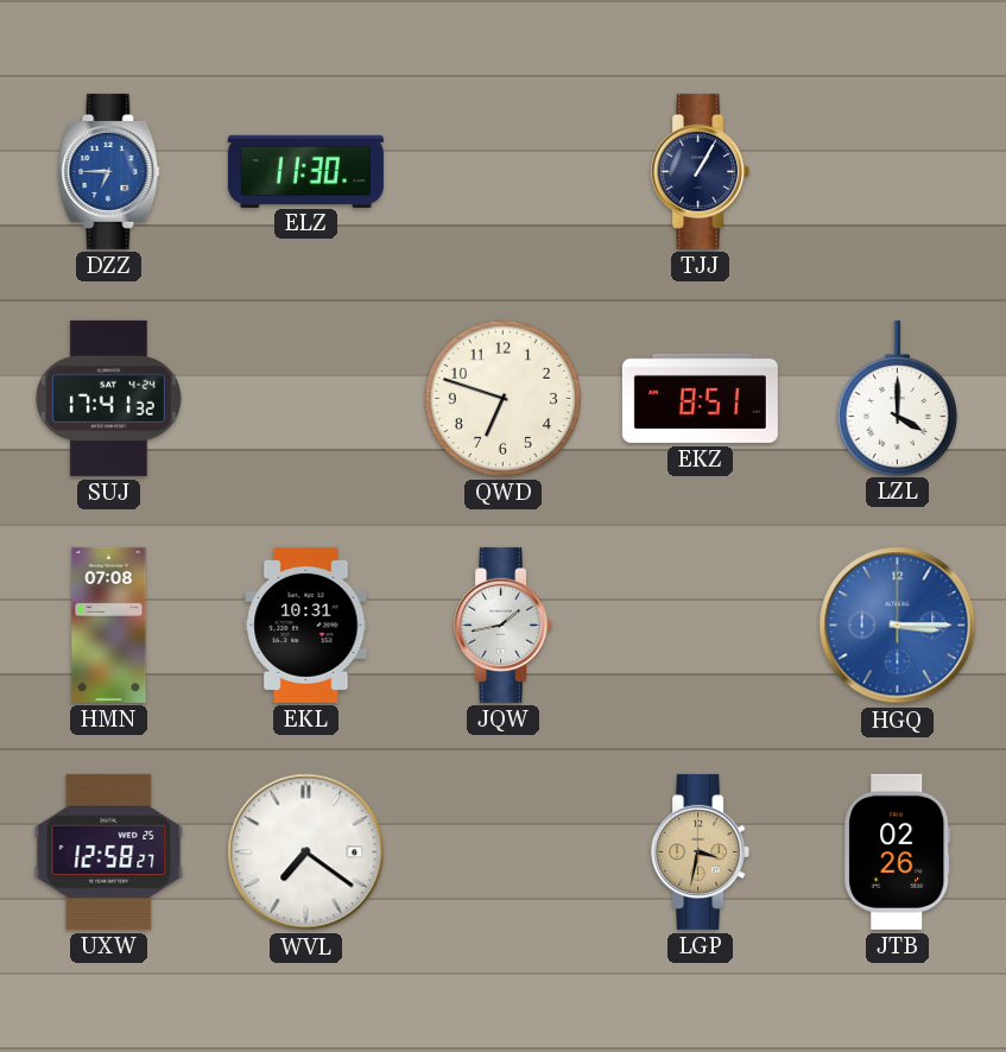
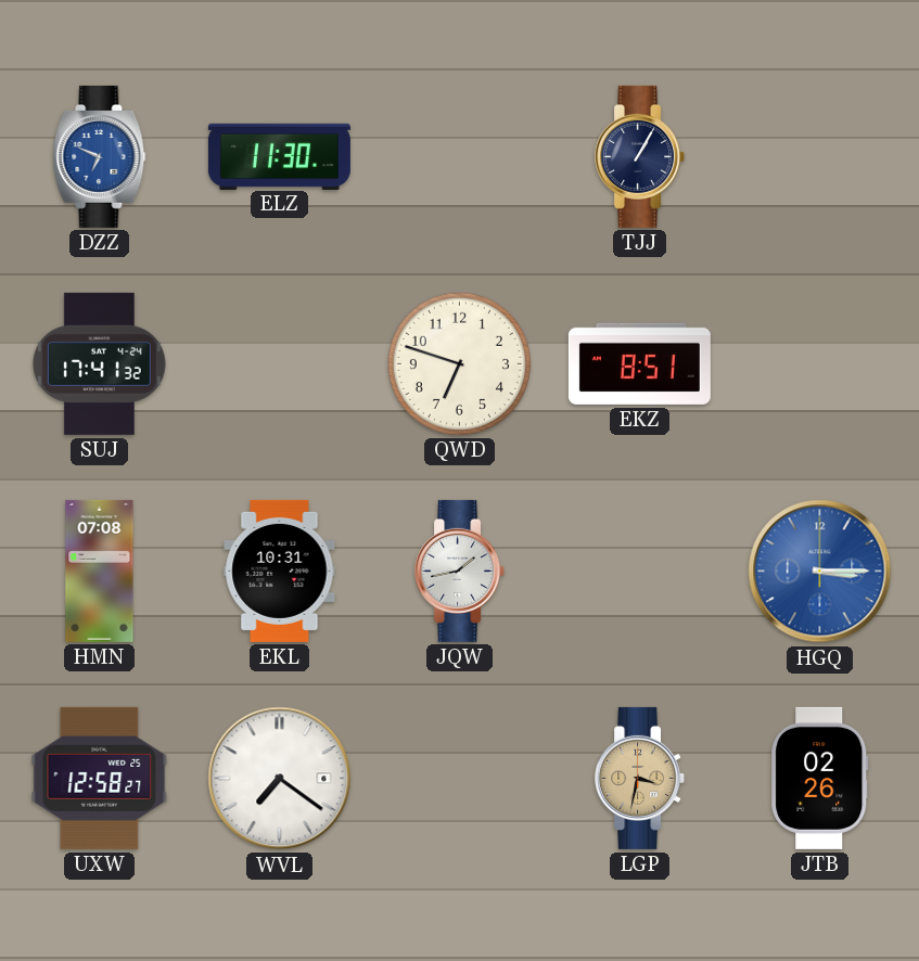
DZZ: 6:45 -> 6:49
LZL: 4:00 -> none
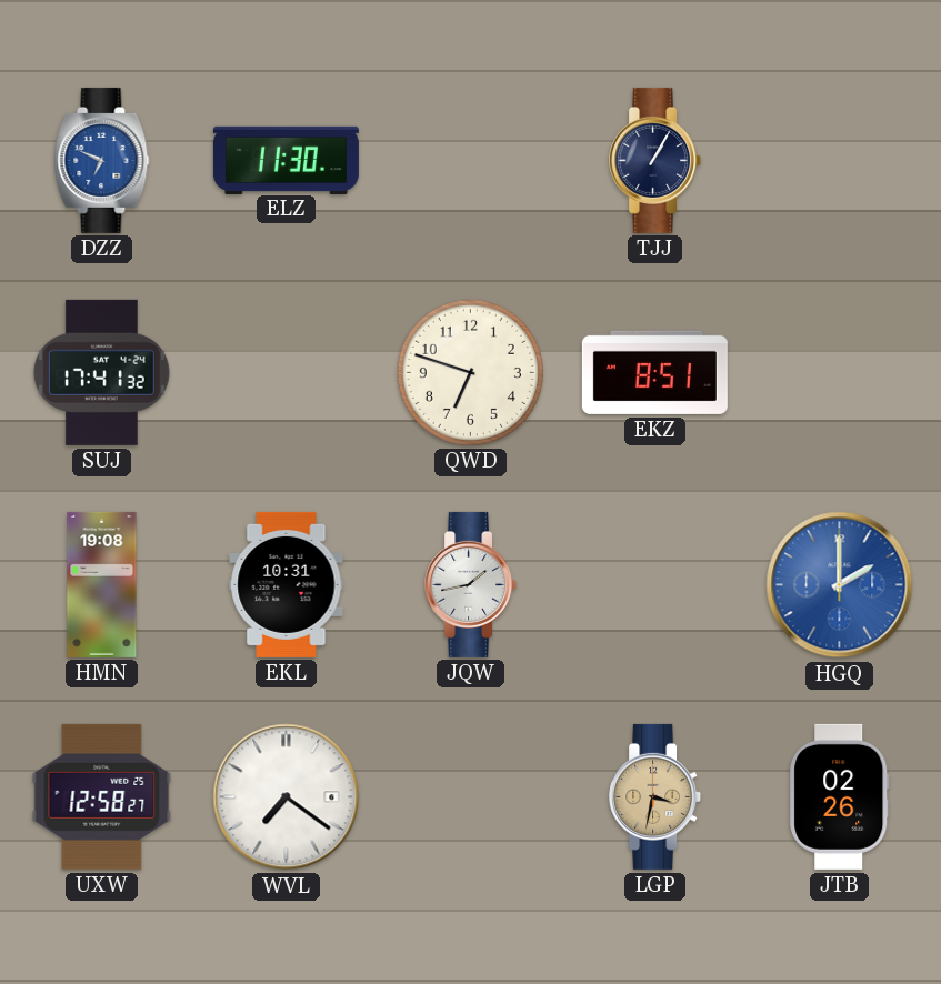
HMN: 07:08 -> 19:08
HGQ: 3:15 -> 2:00
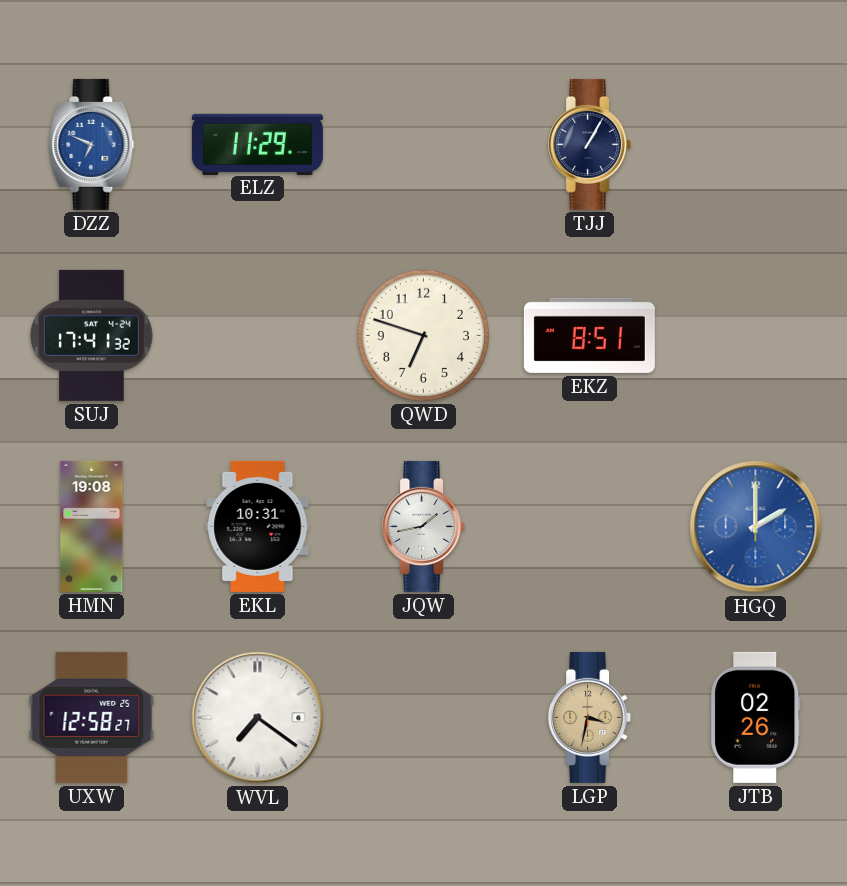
ELZ: 11:30 -> 11:29
